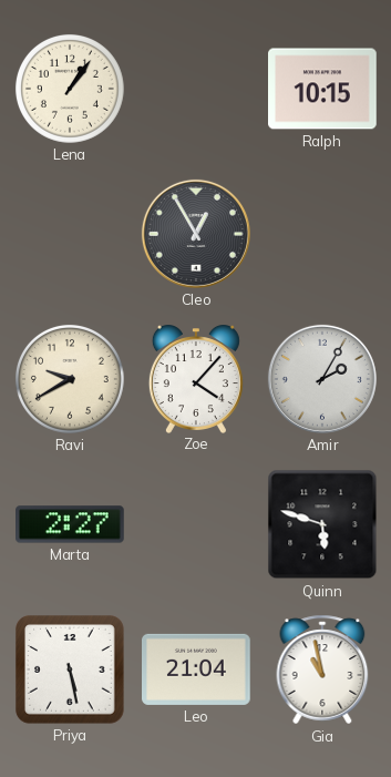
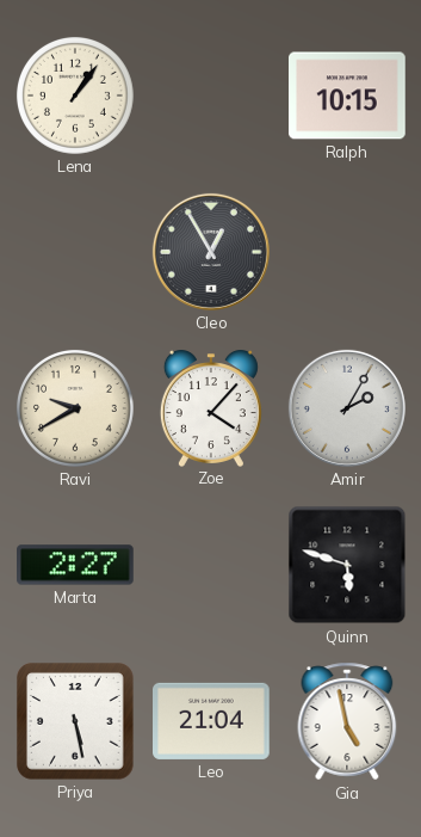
Gia: 10:58 -> 4:58
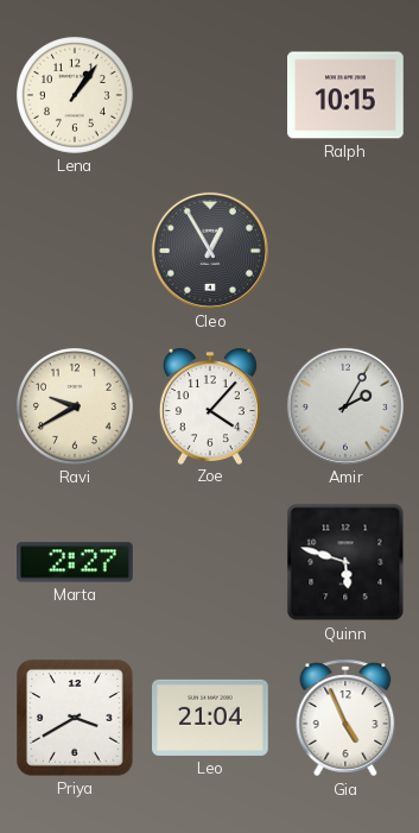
Priya: 5:28 -> 3:40
Gia: 4:58 -> 4:56
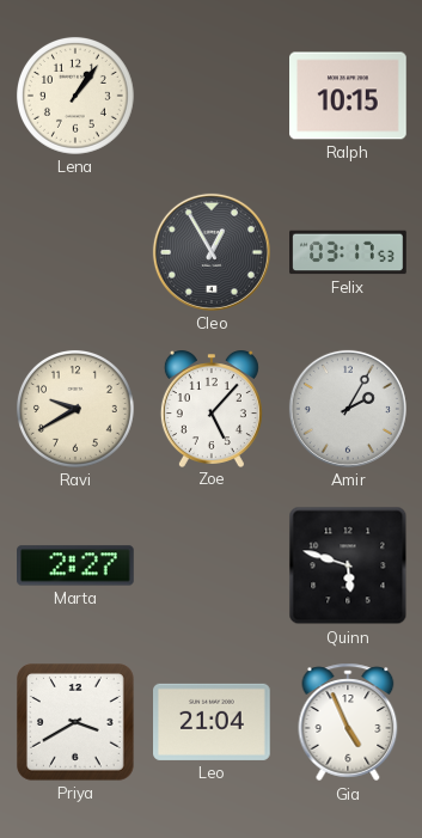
Felix: none -> 03:17
Zoe: 4:07 -> 5:07
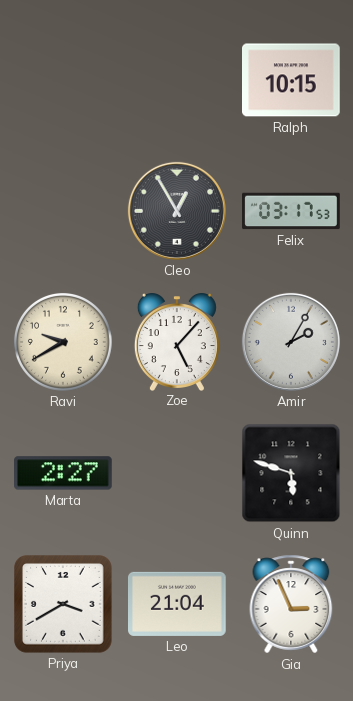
Lena: 1:06 -> none
Gia: 4:56 -> 2:56
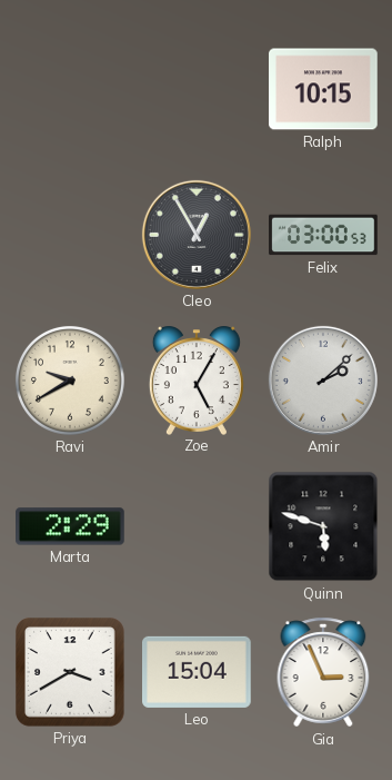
Felix: 03:17 -> 03:00
Zoe: 5:07 -> 5:05
Amir: 2:05 -> 2:08
Marta: 2:27 -> 2:29
Leo: 21:04 -> 15:04
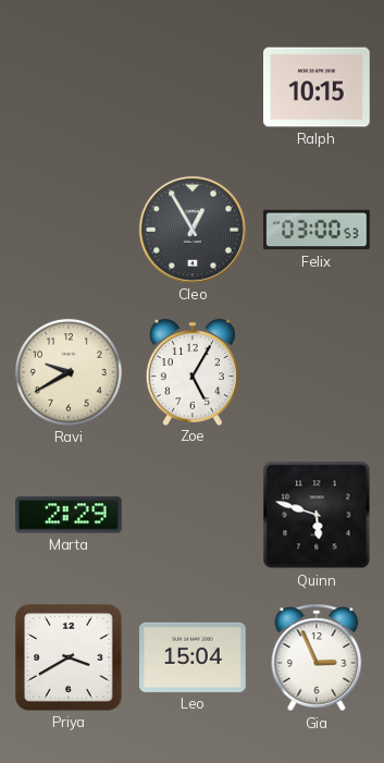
Amir: 2:08 -> none
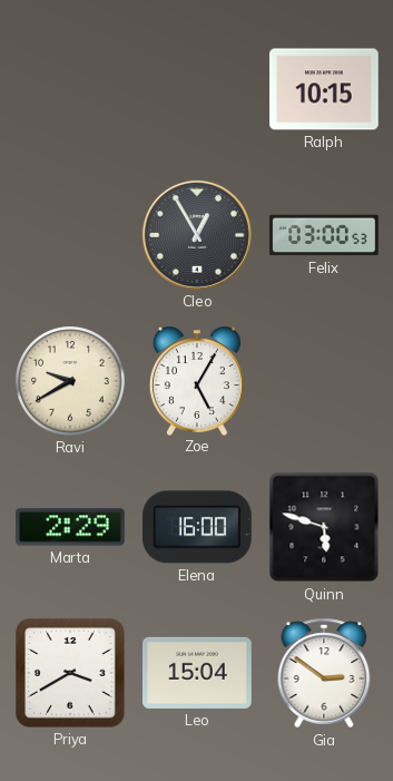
Elena: none -> 16:00
Gia: 2:56 -> 2:51
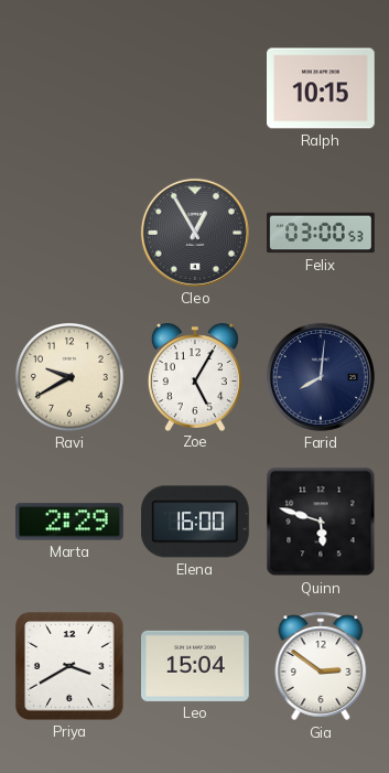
Farid: none -> 8:01
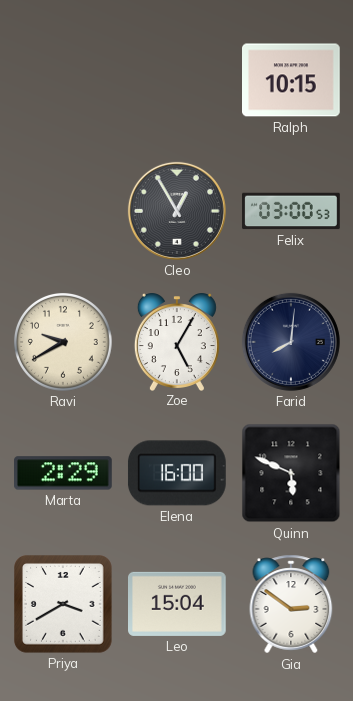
Quinn: 5:48 -> 5:49
